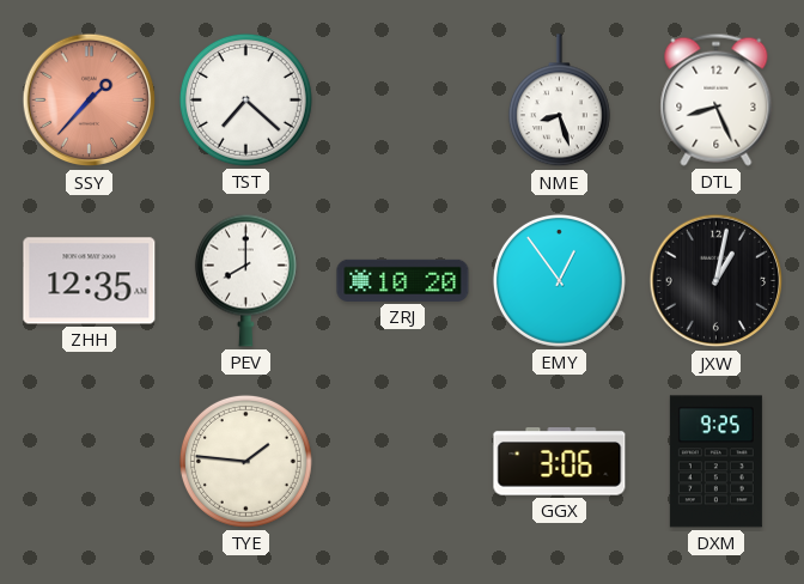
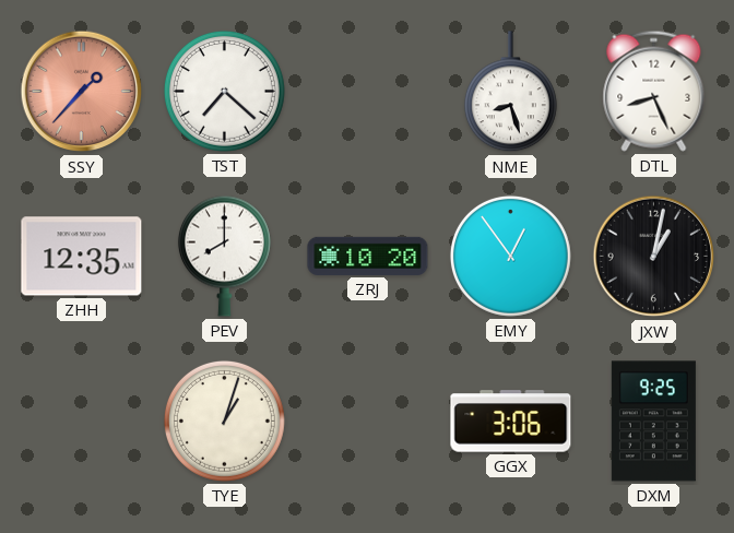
TYE: 1:46 -> 1:03
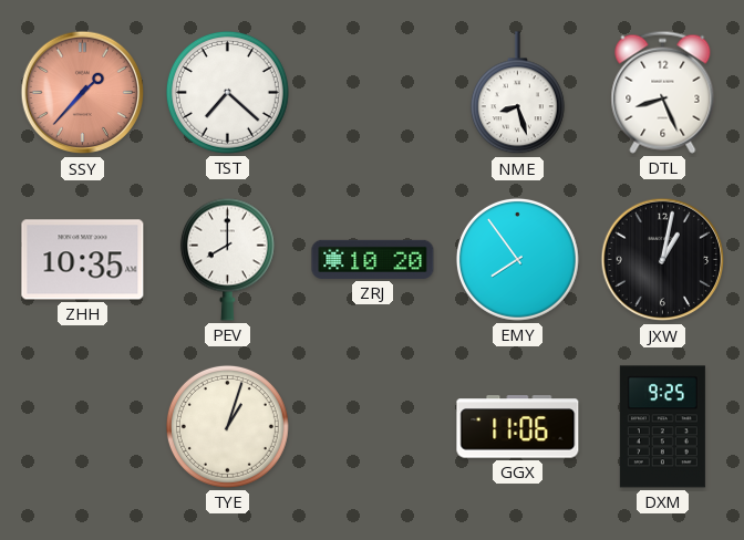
ZHH: 12:35 -> 10:35
EMY: 12:54 -> 7:54
GGX: 3:06 -> 11:06
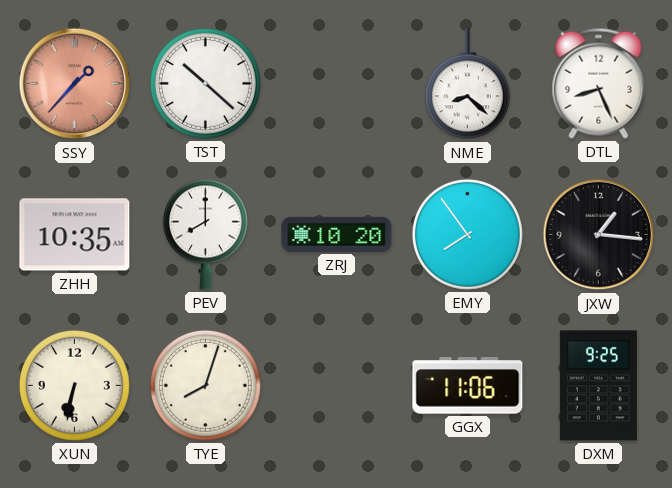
TST: 7:22 -> 10:22
NME: 8:27 -> 8:22
JXW: 1:02 -> 1:16
XUN: none -> 6:32
TYE: 1:03 -> 8:03
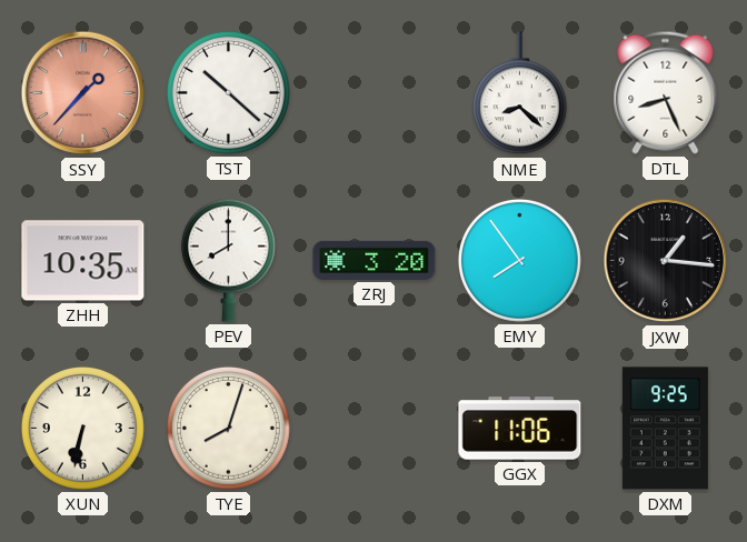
ZRJ: 10:20 -> 3:20
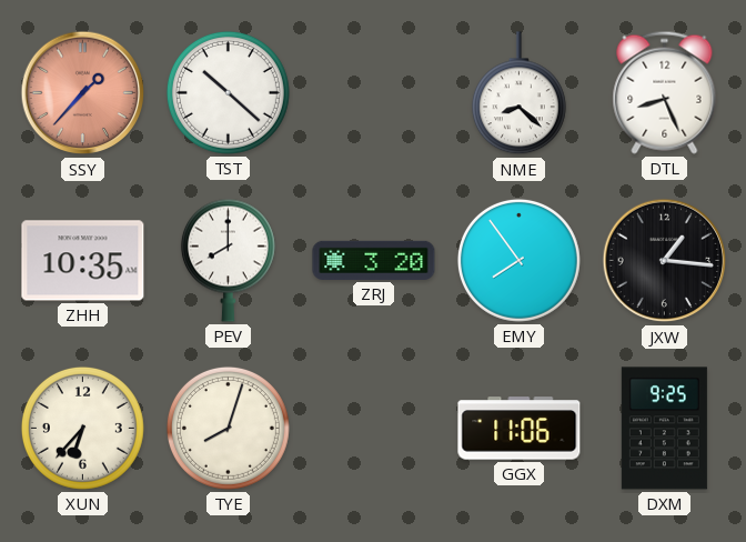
XUN: 6:32 -> 6:37
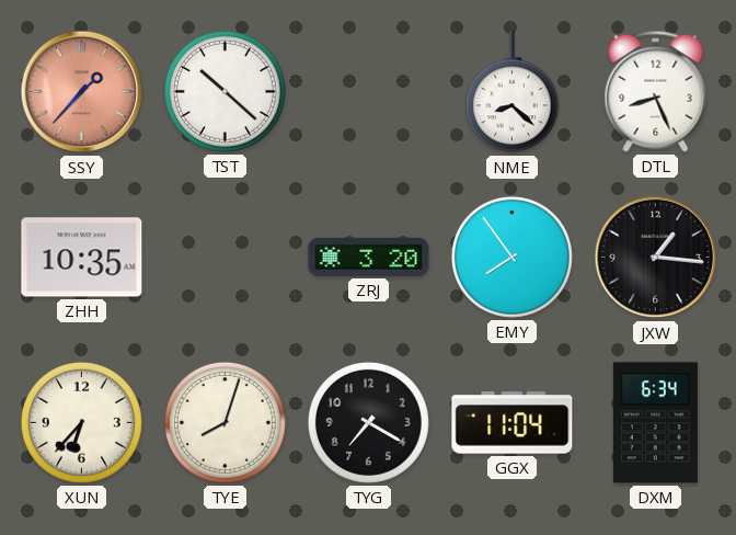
PEV: 8:00 -> none
TYG: none -> 7:20
GGX: 11:06 -> 11:04
DXM: 9:25 -> 6:34
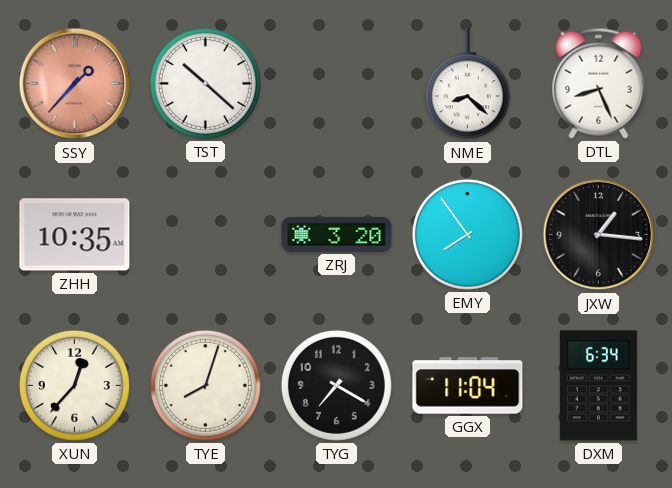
XUN: 6:37 -> 12:37
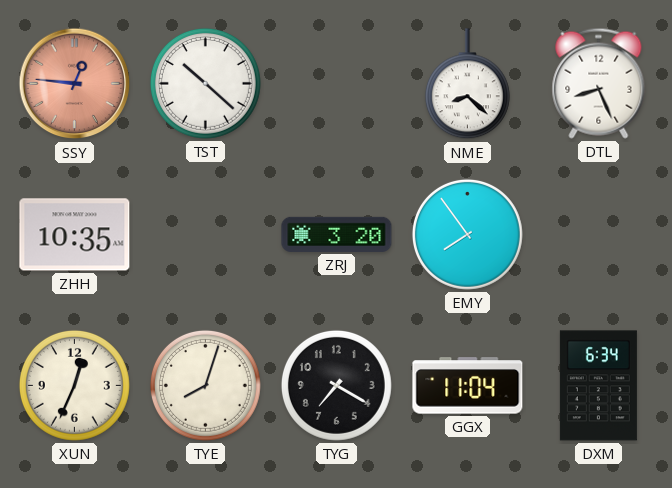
SSY: 1:37 -> 12:46
JXW: 1:16 -> none
XUN: 12:37 -> 12:34
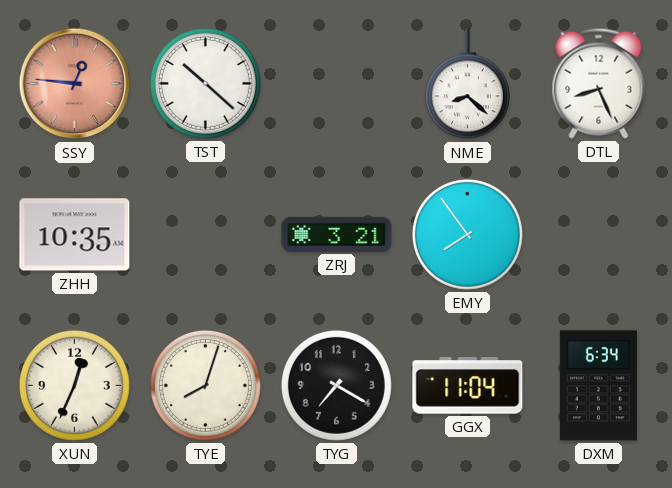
ZRJ: 3:20 -> 3:21
